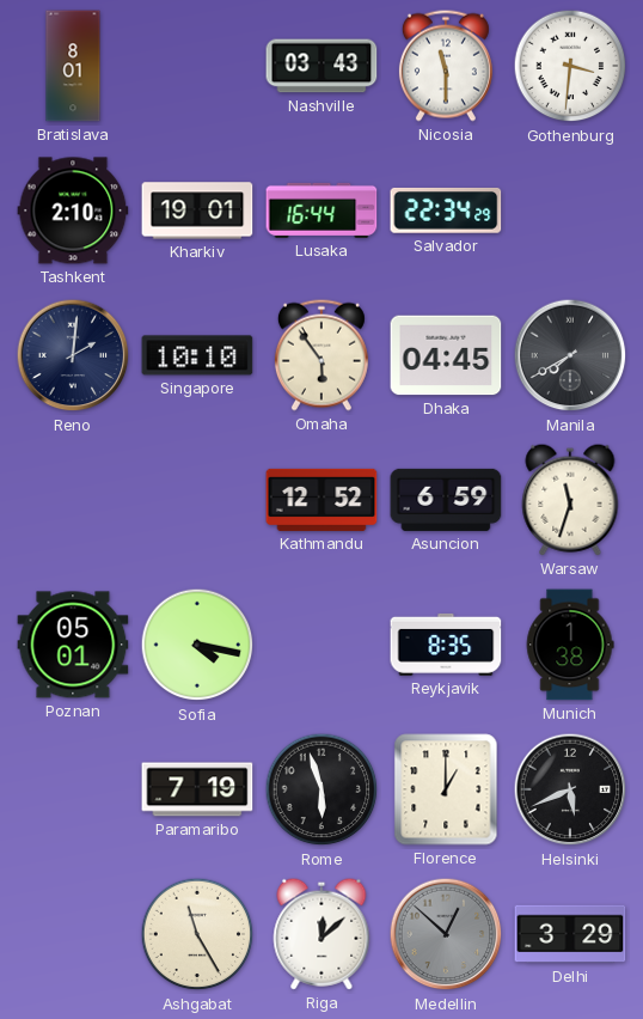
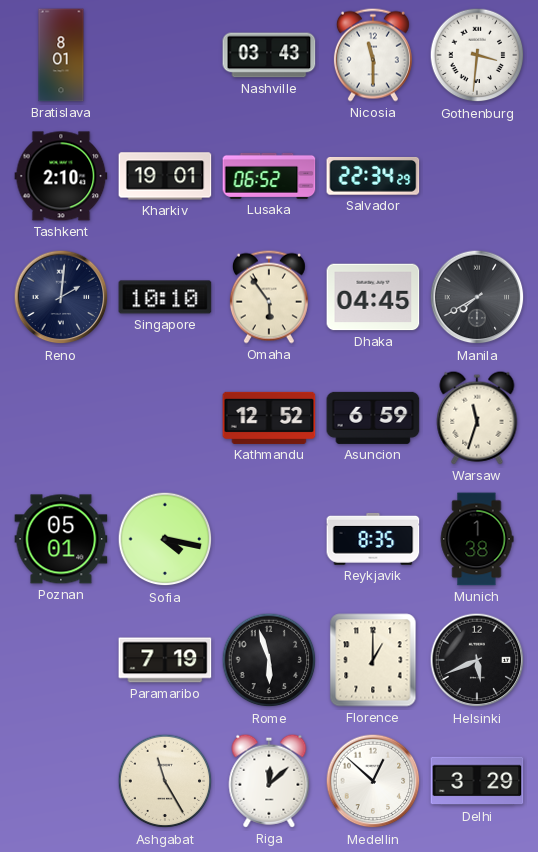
Lusaka: 16:44 -> 06:52
Medellin dial: grey -> white
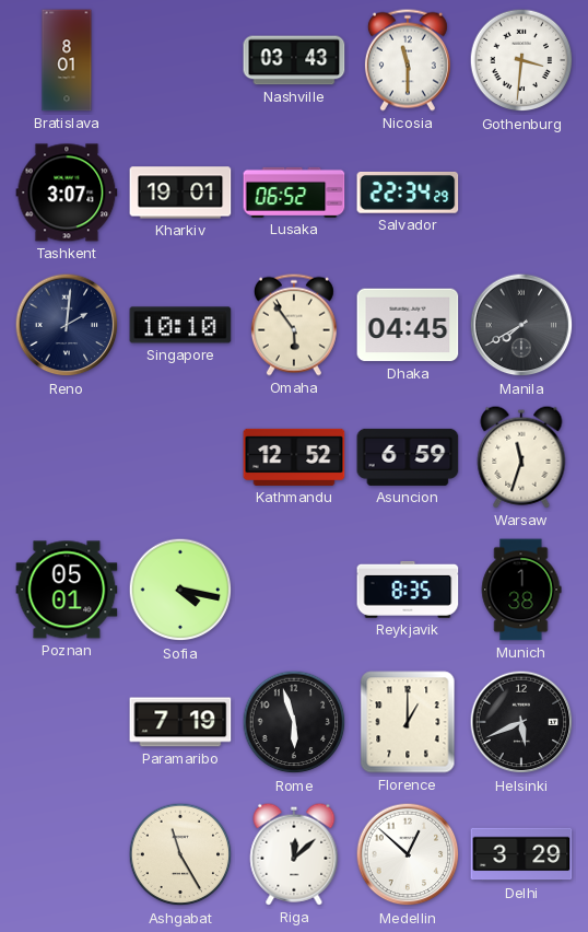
Tashkent: 2:10 -> 3:07
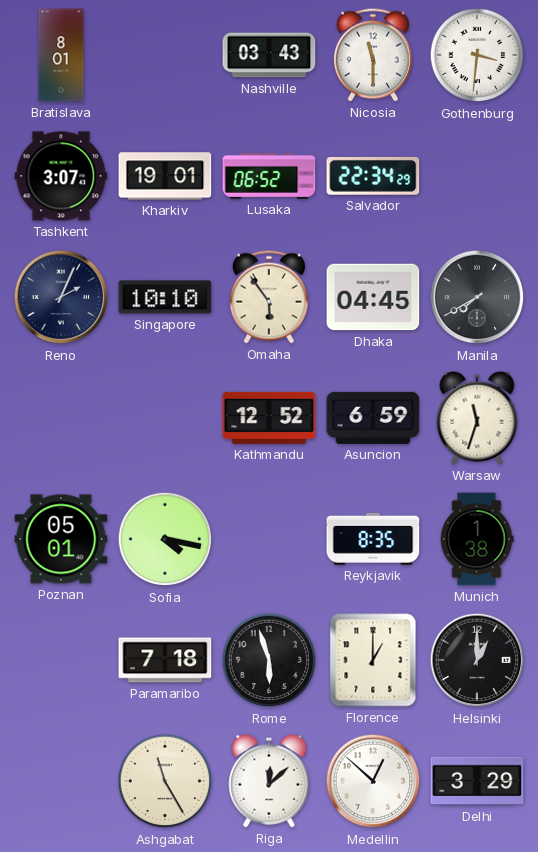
Reno: 2:01 -> 2:04
Paramaribo: 7:19 -> 7:18
Helsinki: 5:41 -> 1:00
